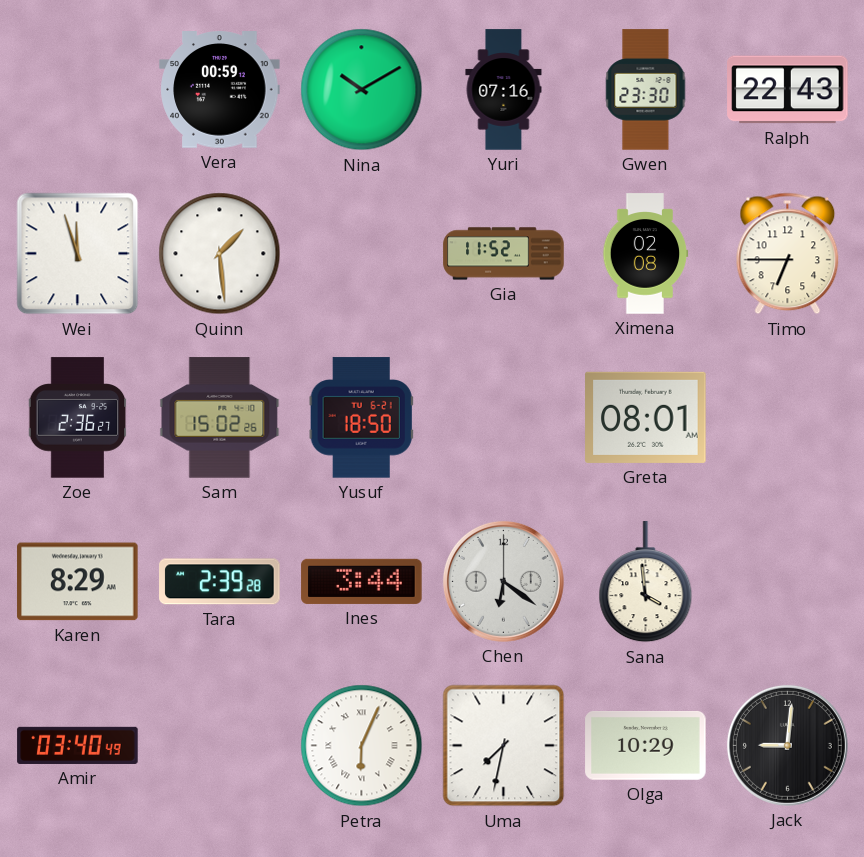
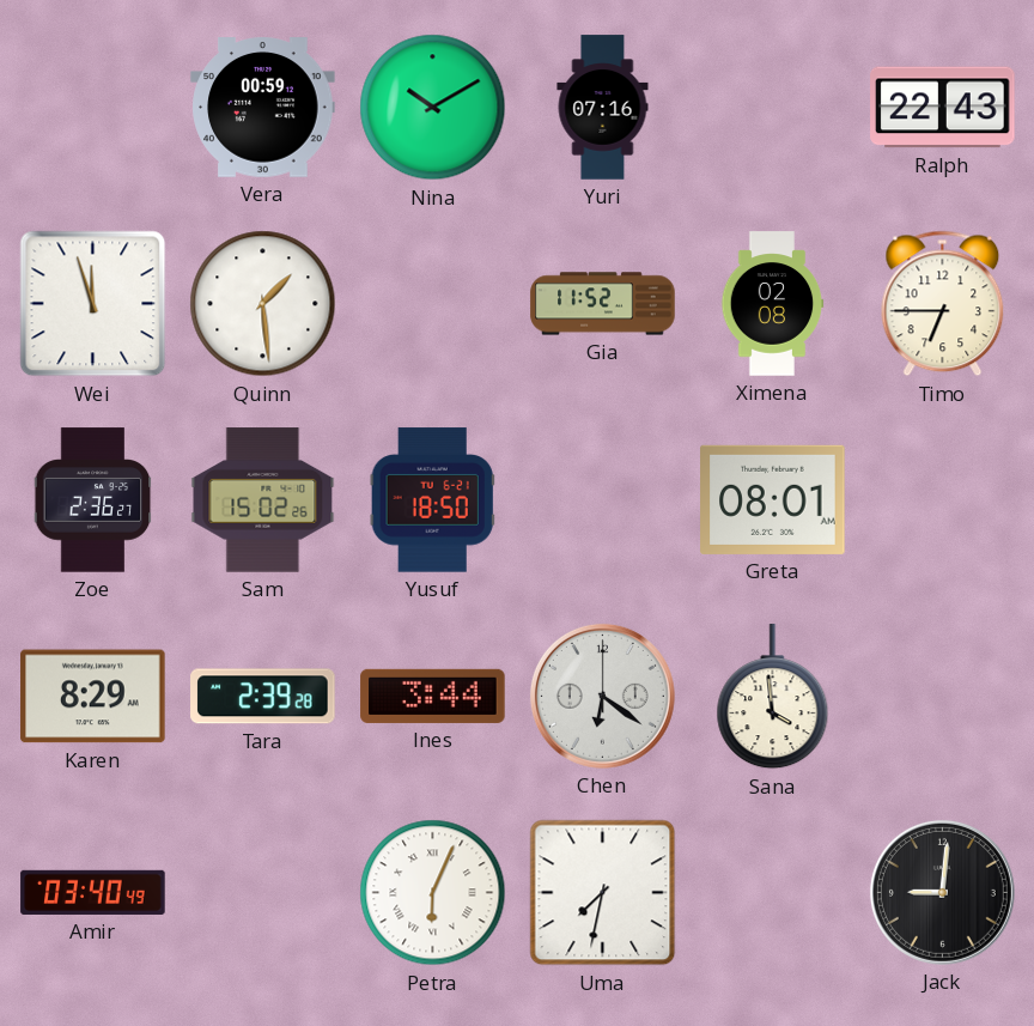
Gwen: 23:30 -> none
Olga: 10:29 -> none
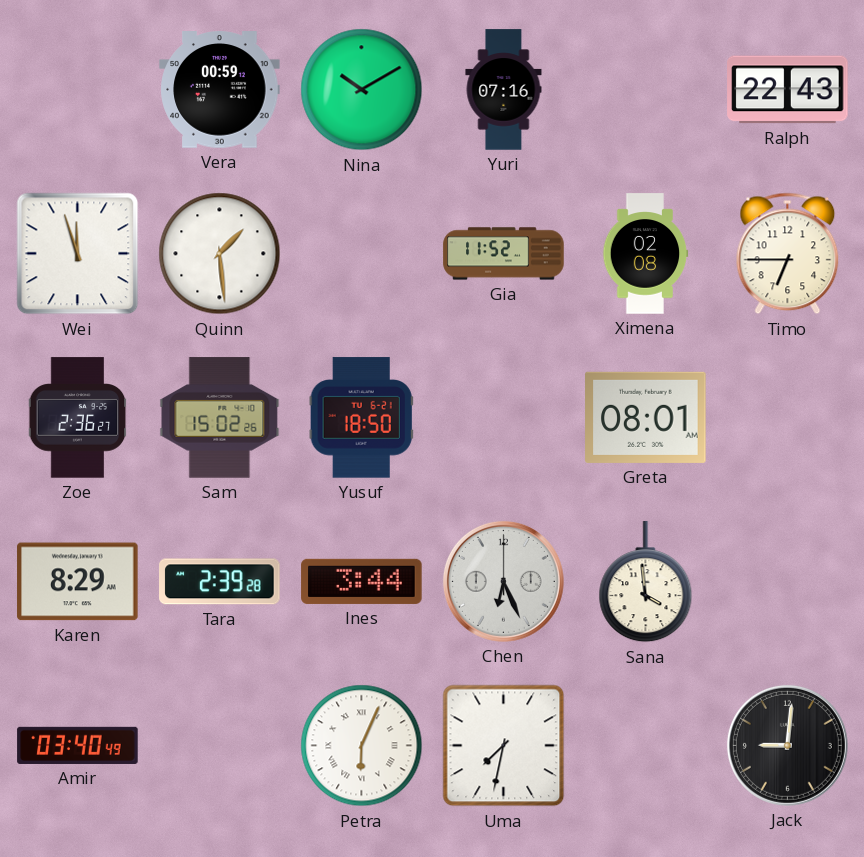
Chen: 6:21 -> 6:26
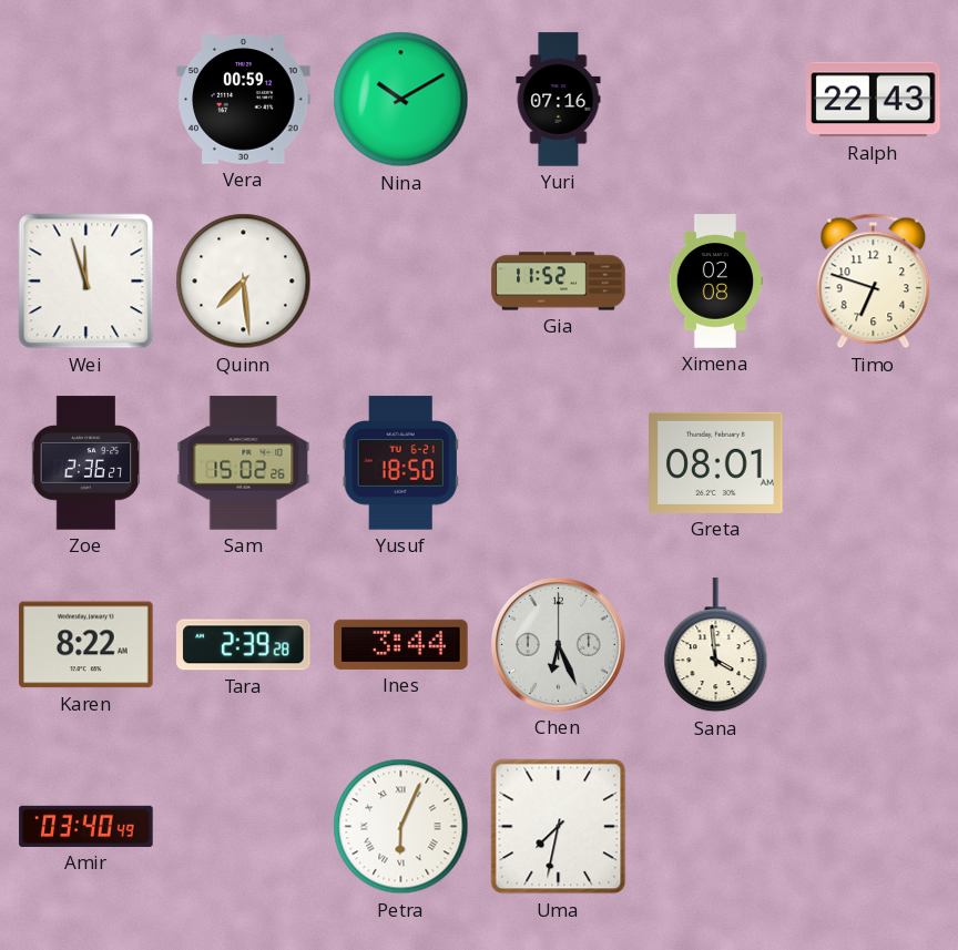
Quinn: 1:29 -> 7:29
Timo: 6:45 -> 6:48
Karen: 8:29 -> 8:22
Jack: 9:01 -> none
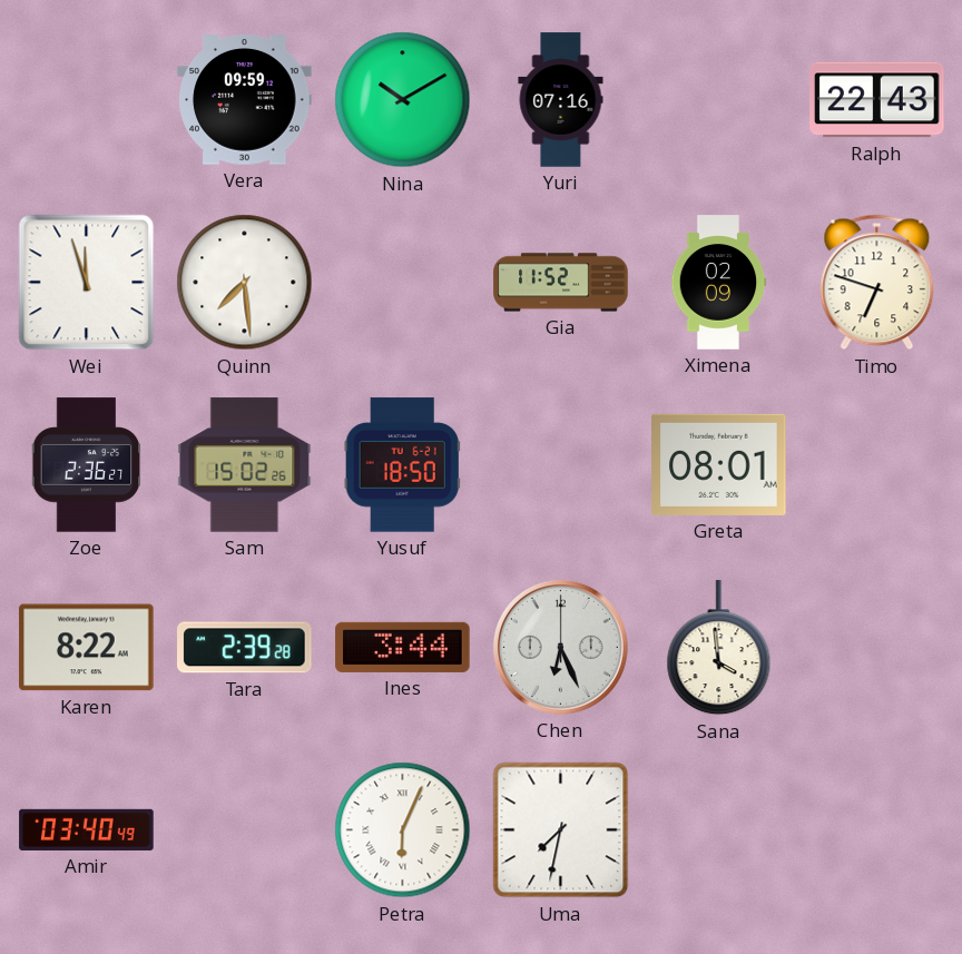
Vera: 00:59 -> 09:59
Ximena: 02:08 -> 02:09
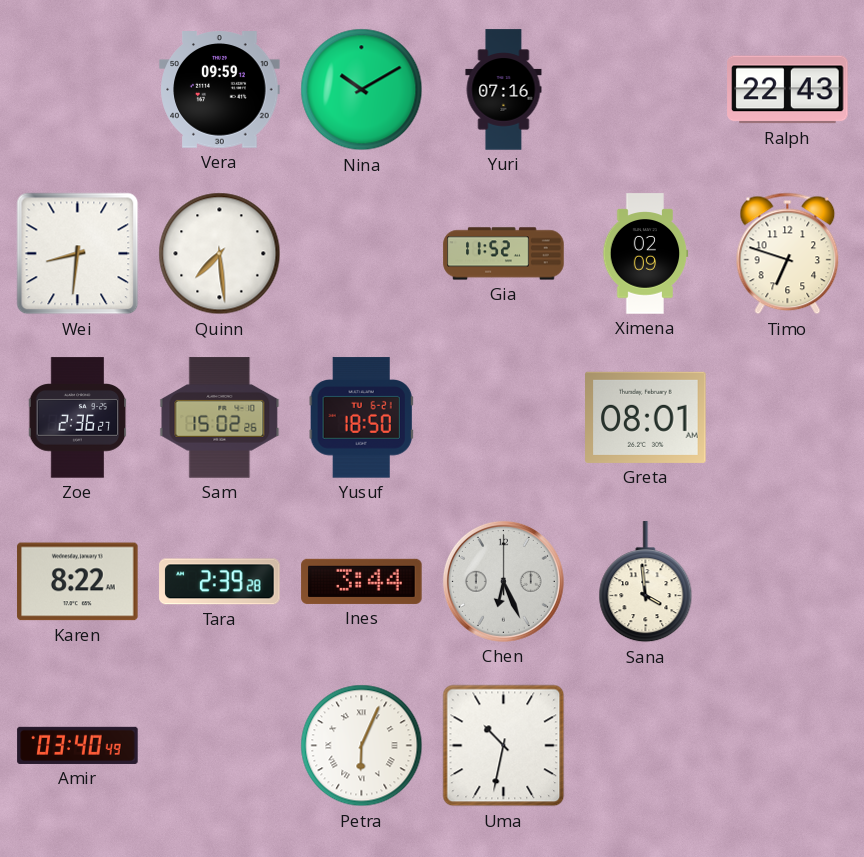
Wei: 11:57 -> 8:31
Uma: 7:32 -> 10:32
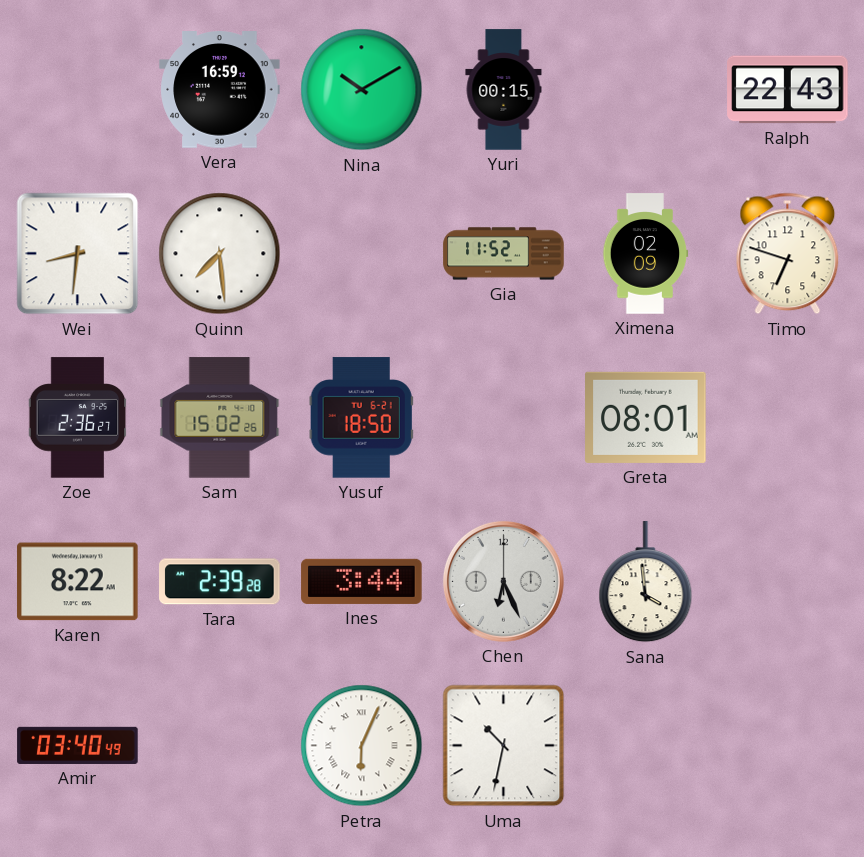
Vera: 09:59 -> 16:59
Yuri: 07:16 -> 00:15
